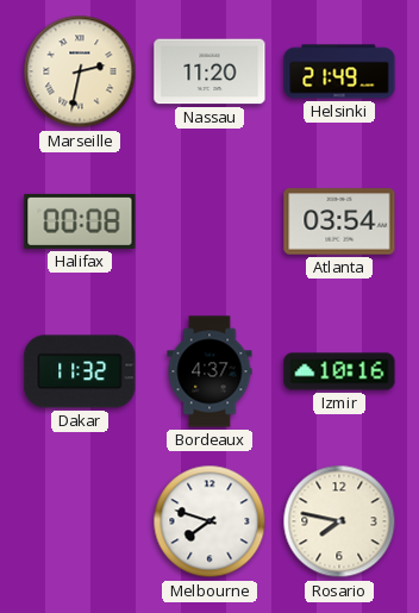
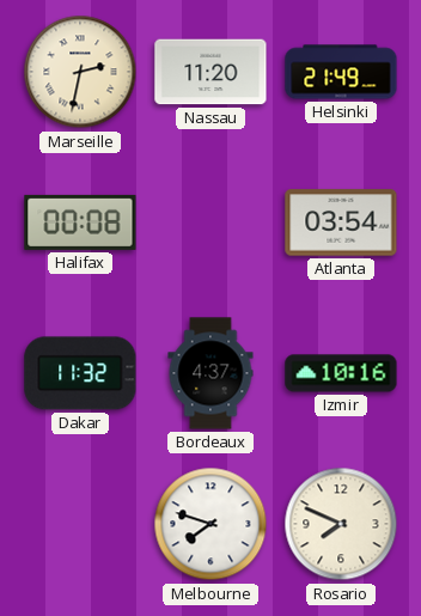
Rosario: 7:47 -> 7:49
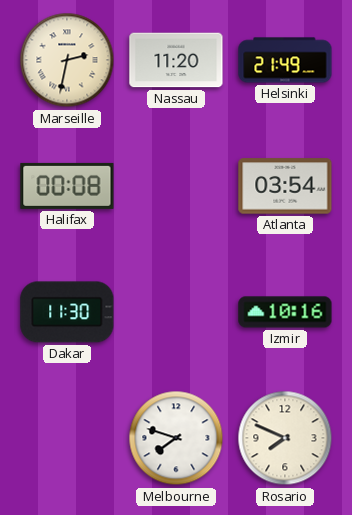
Dakar: 11:32 -> 11:30
Bordeaux: 4:37 -> none
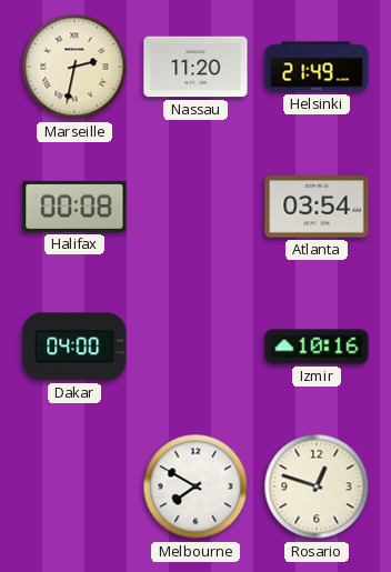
Dakar: 11:30 -> 04:00
Melbourne: 7:48 -> 7:50
Rosario: 7:49 -> 12:48
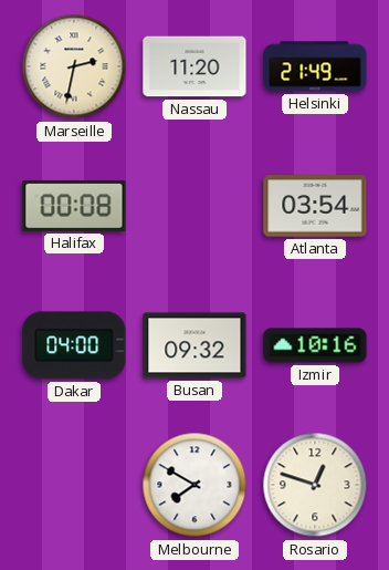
Busan: none -> 09:32
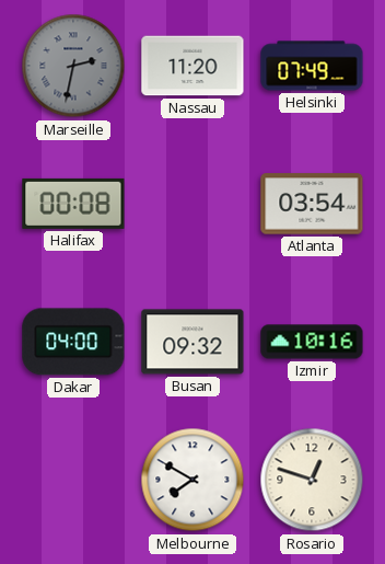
Marseille dial: cream -> grey
Helsinki: 21:49 -> 07:49
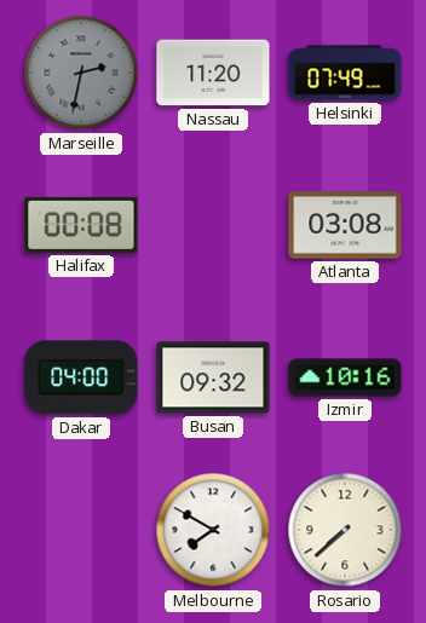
Atlanta: 03:54 -> 03:08
Rosario: 12:48 -> 7:38
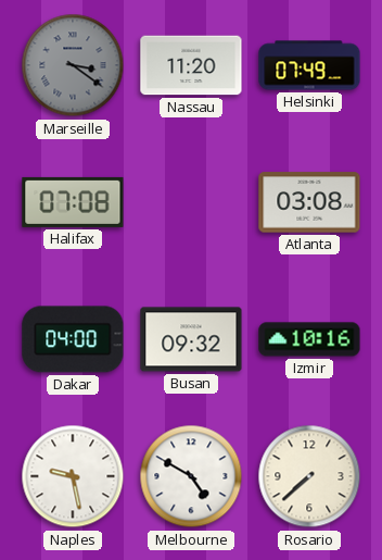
Marseille: 2:32 -> 3:21
Halifax: 00:08 -> 07:08
Naples: none -> 9:28
Melbourne: 7:50 -> 4:50
